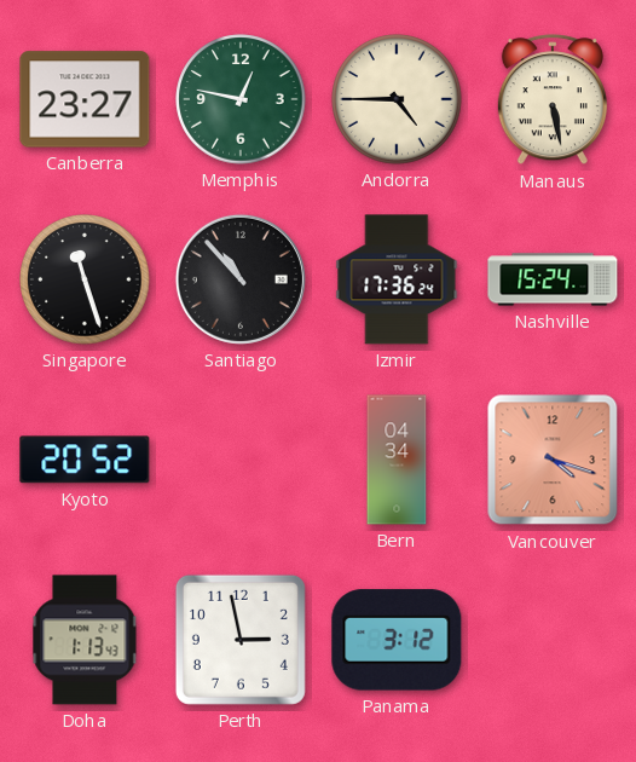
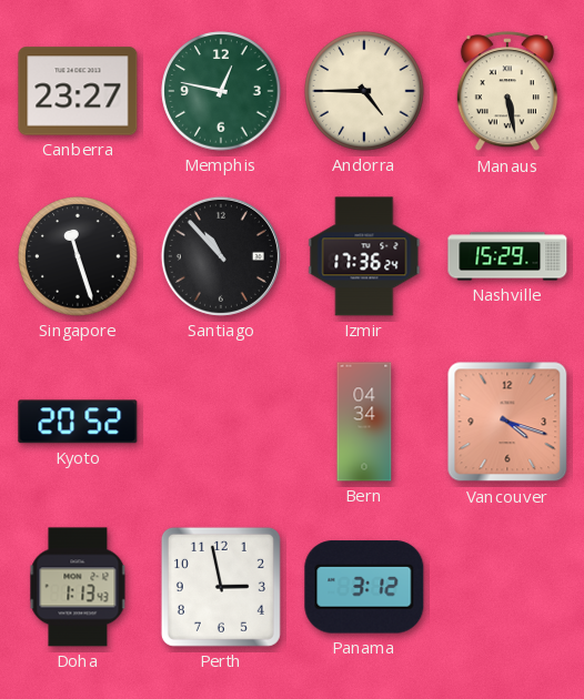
Nashville: 15:24 -> 15:29
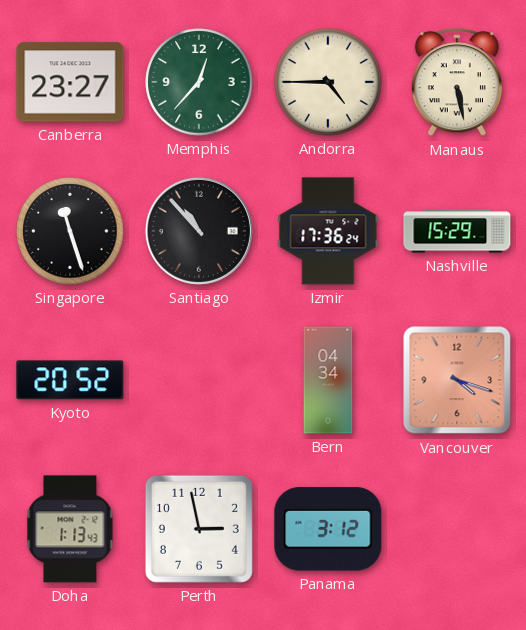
Memphis: 12:47 -> 12:37
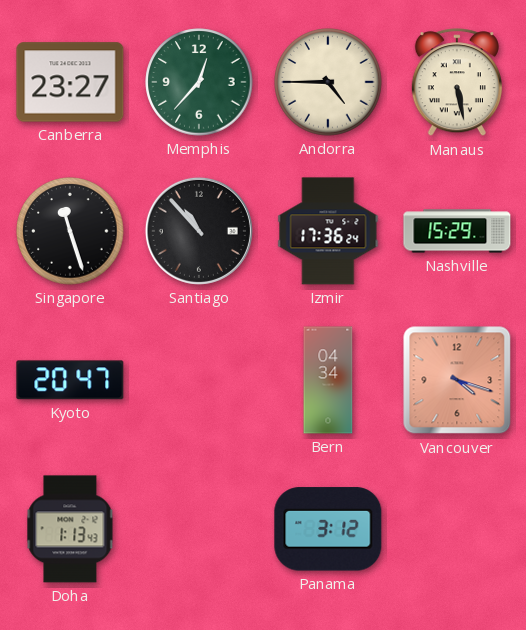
Kyoto: 20:52 -> 20:47
Perth: 2:58 -> none
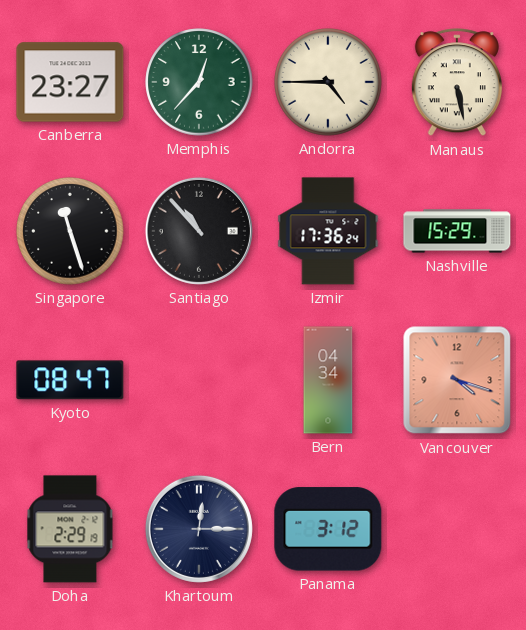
Kyoto: 20:47 -> 08:47
Doha: 1:13 -> 2:29
Khartoum: none -> 12:15
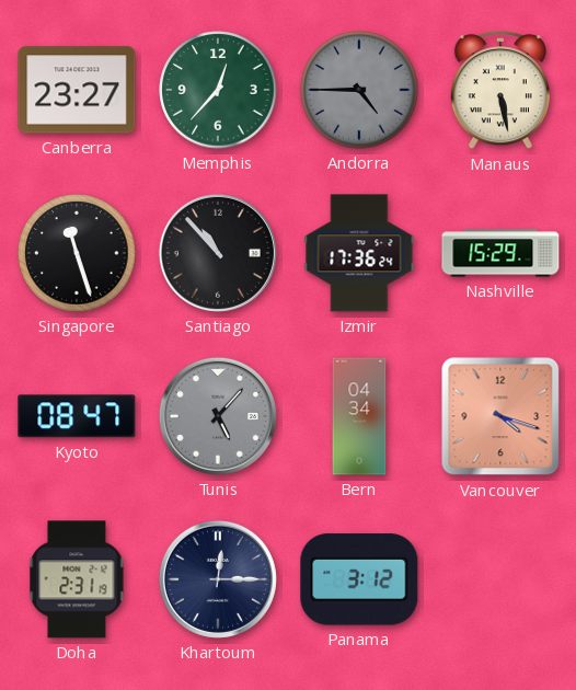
Andorra dial: cream -> grey
Tunis: none -> 5:07
Doha: 2:29 -> 2:31
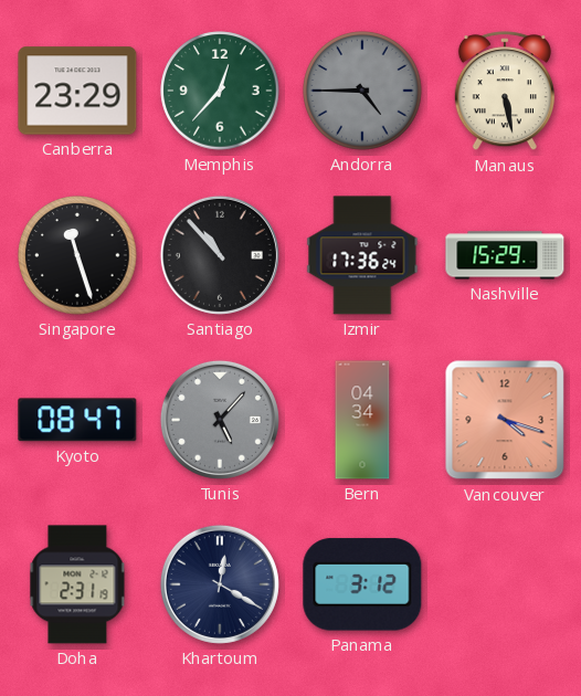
Canberra: 23:27 -> 23:29
Khartoum: 12:15 -> 12:20
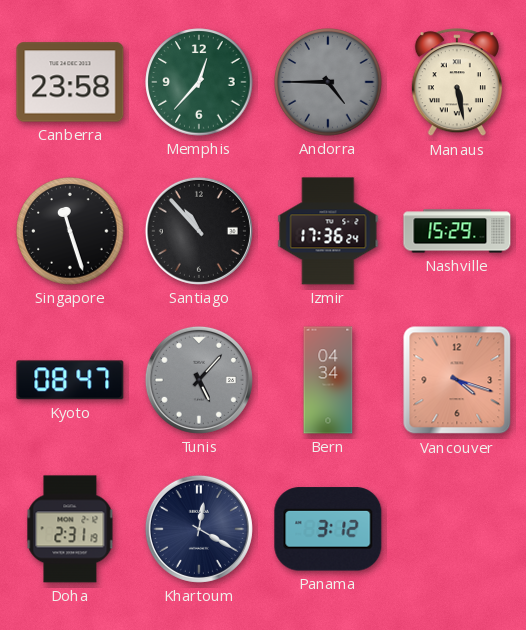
Canberra: 23:29 -> 23:58
